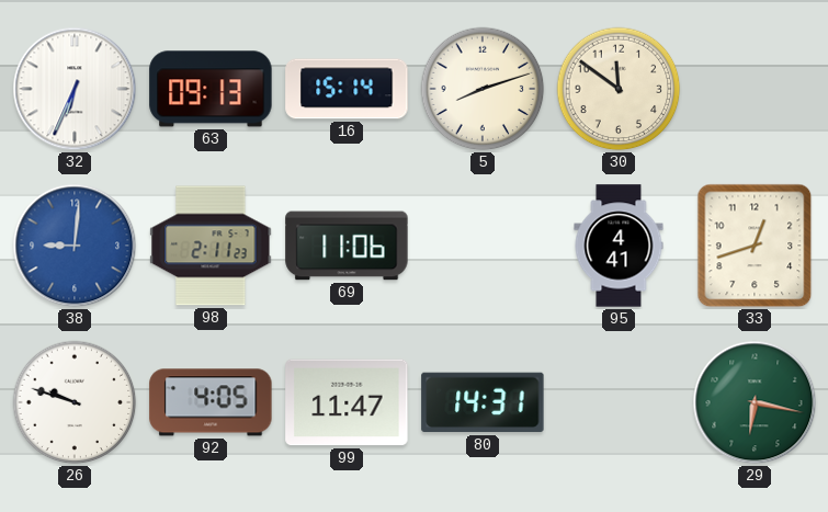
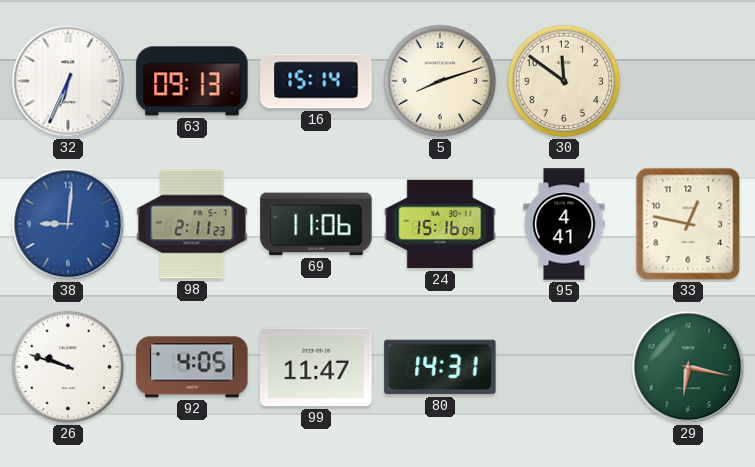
24: none -> 15:16
33: 12:42 -> 12:47
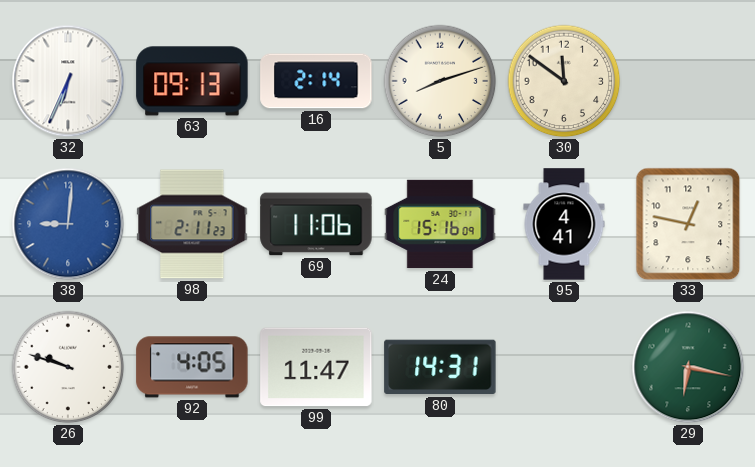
16: 15:14 -> 2:14
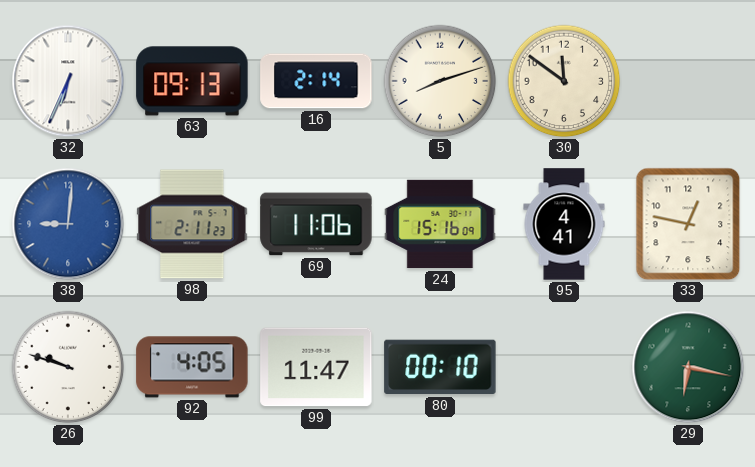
80: 14:31 -> 00:10
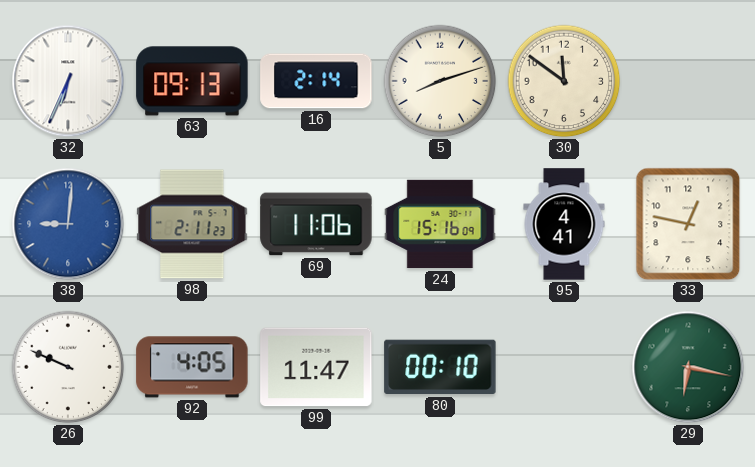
26: 9:48 -> 9:49
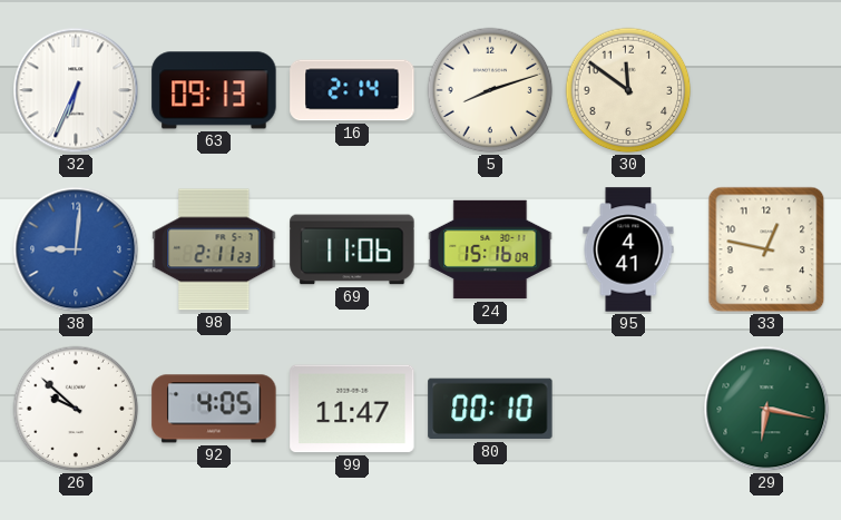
26: 9:49 -> 9:52
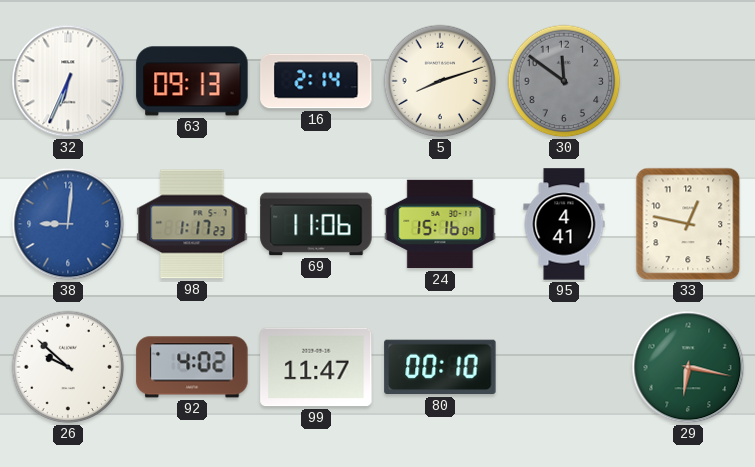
30 dial: cream -> grey
98: 2:11 -> 1:17
92: 4:05 -> 4:02
